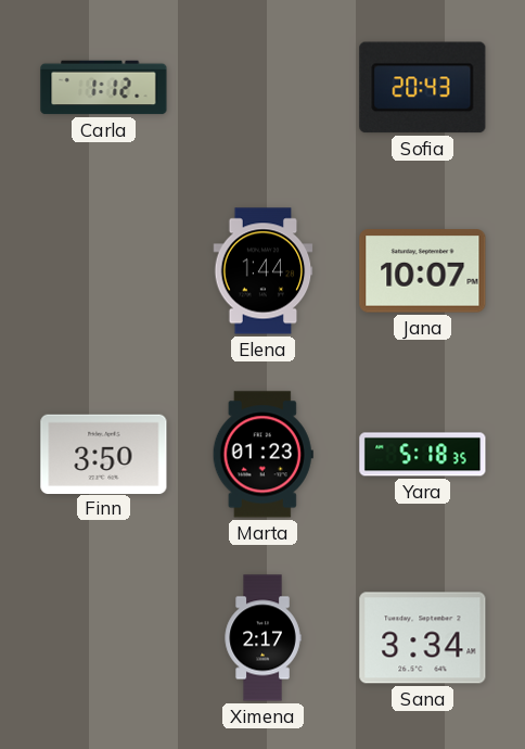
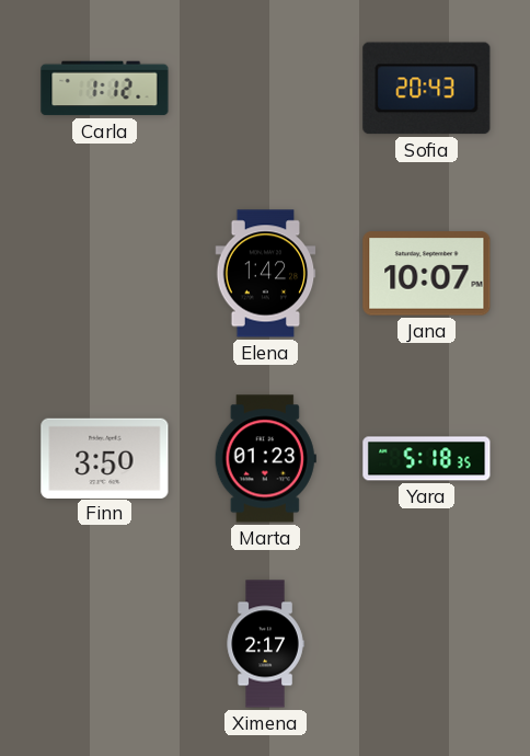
Elena: 1:44 -> 1:42
Sana: 3:34 -> none
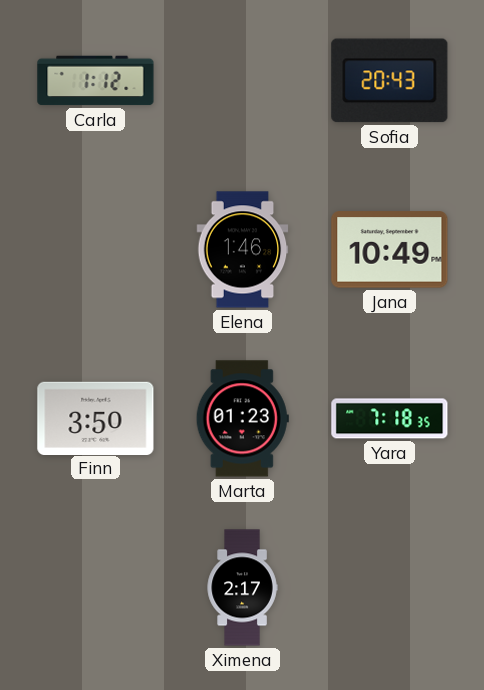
Elena: 1:42 -> 1:46
Jana: 10:07 -> 10:49
Yara: 5:18 -> 7:18
